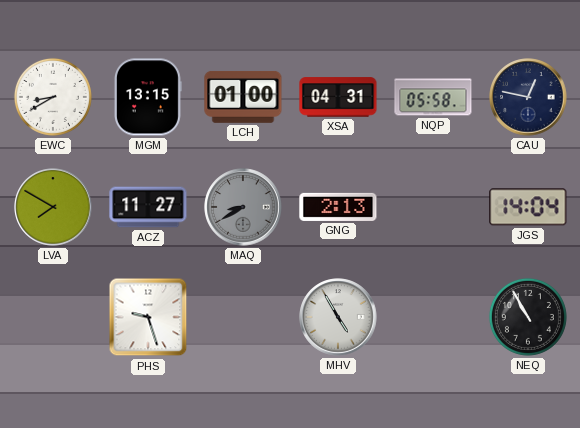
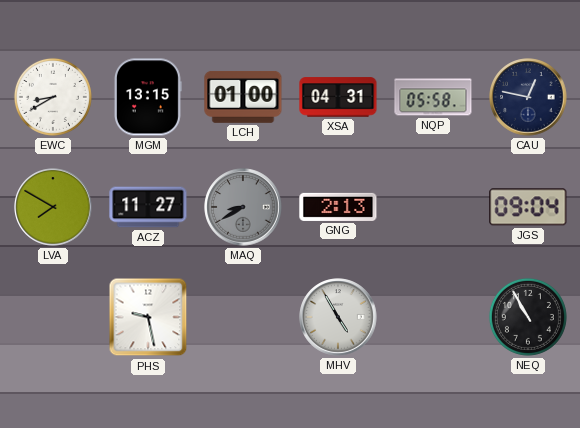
JGS: 14:04 -> 09:04
PHS: 9:27 -> 9:28
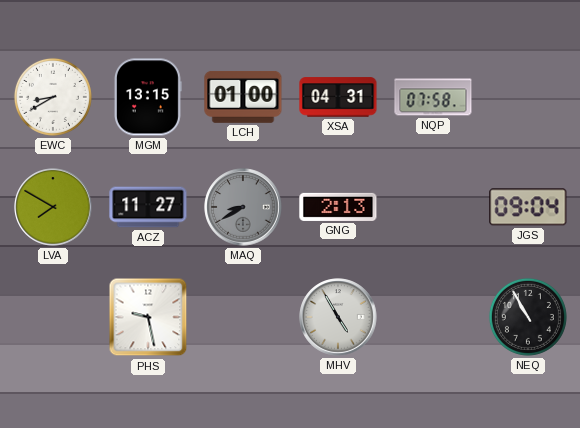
NQP: 05:58 -> 07:58
CAU: 12:47 -> none
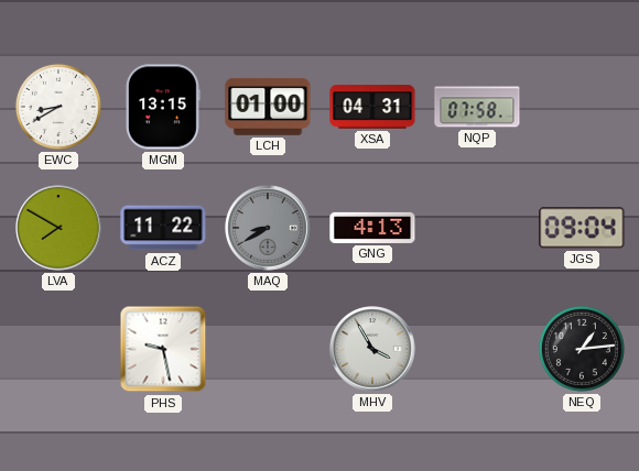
ACZ: 11:27 -> 11:22
GNG: 2:13 -> 4:13
MHV: 4:55 -> 3:55
NEQ: 10:55 -> 1:14
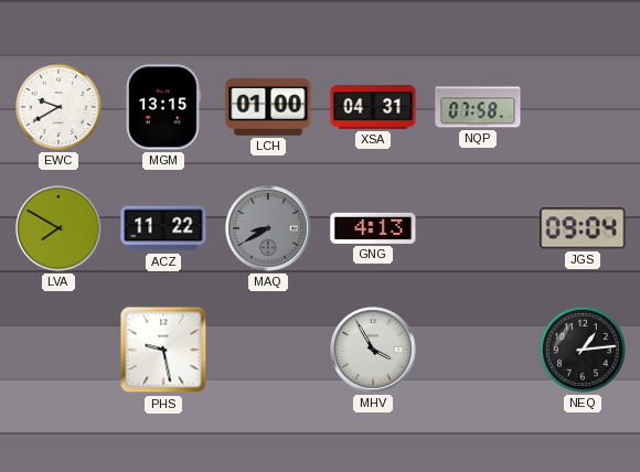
EWC: 8:40 -> 9:40
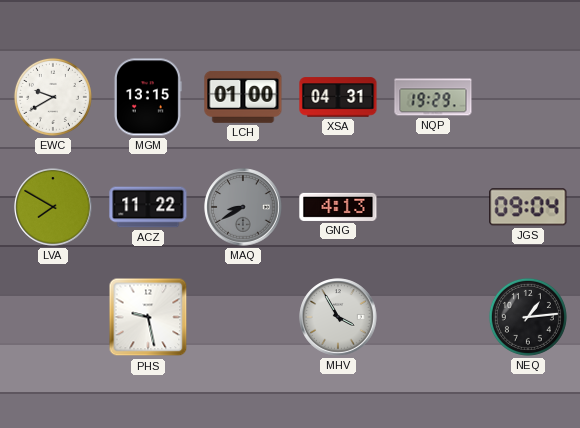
NQP: 07:58 -> 19:29
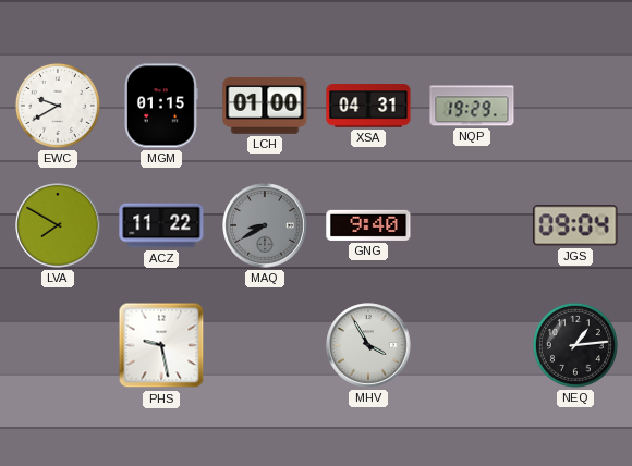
MGM: 13:15 -> 01:15
GNG: 4:13 -> 9:40
